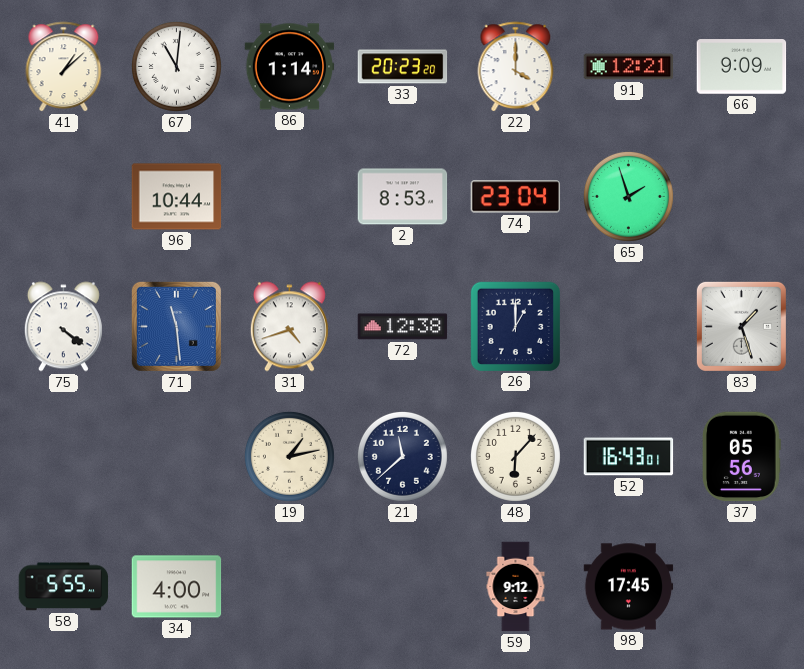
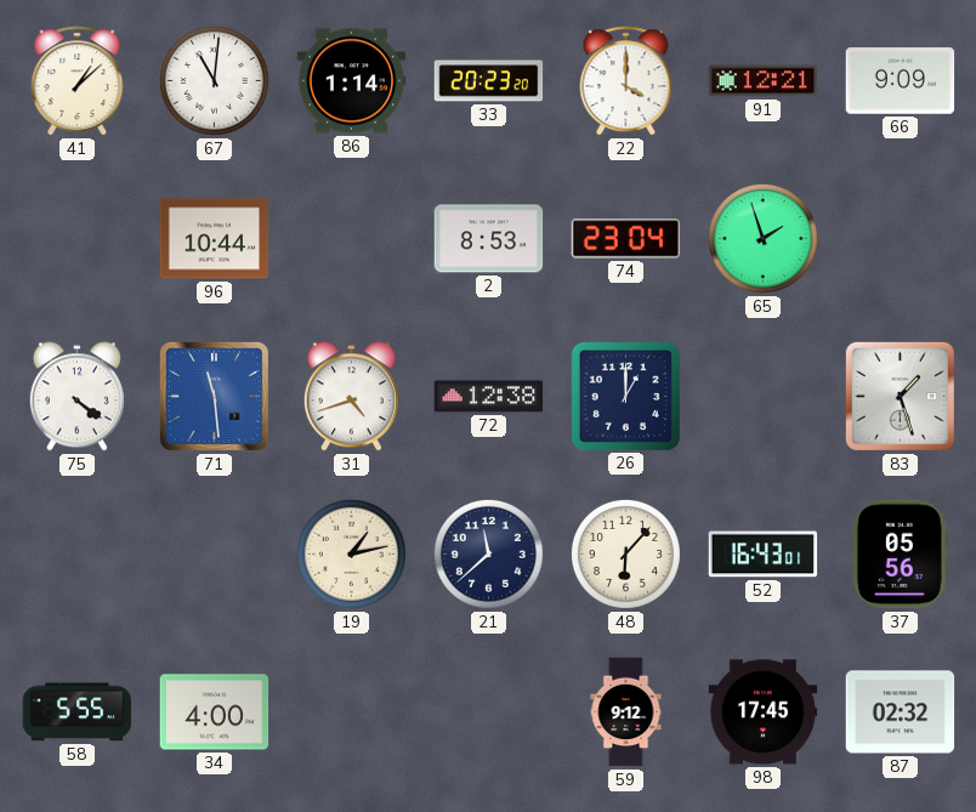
87: none -> 02:32
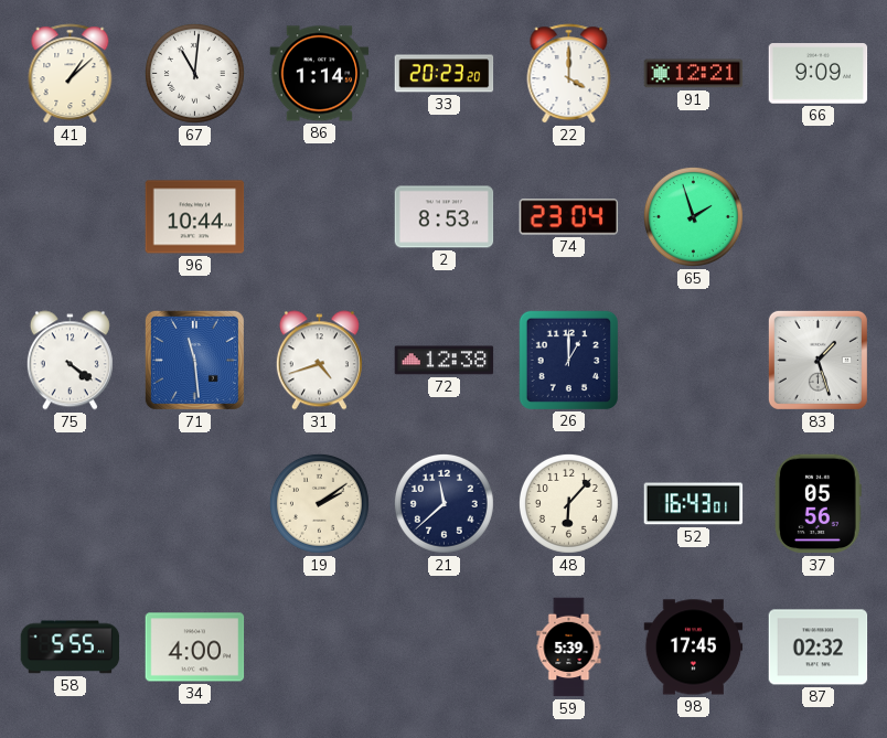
19: 1:13 -> 2:09
59: 9:12 -> 5:39
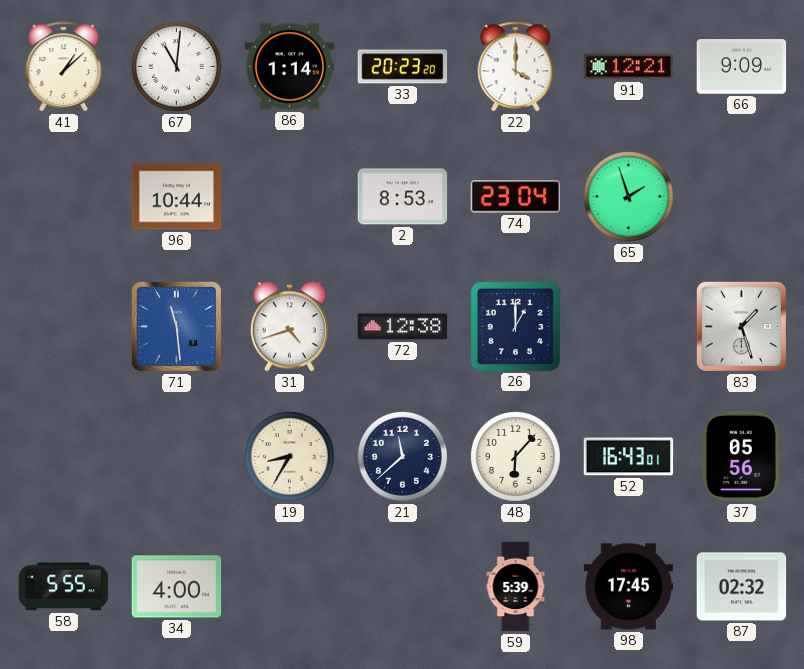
75: 4:21 -> none
19: 2:09 -> 8:35
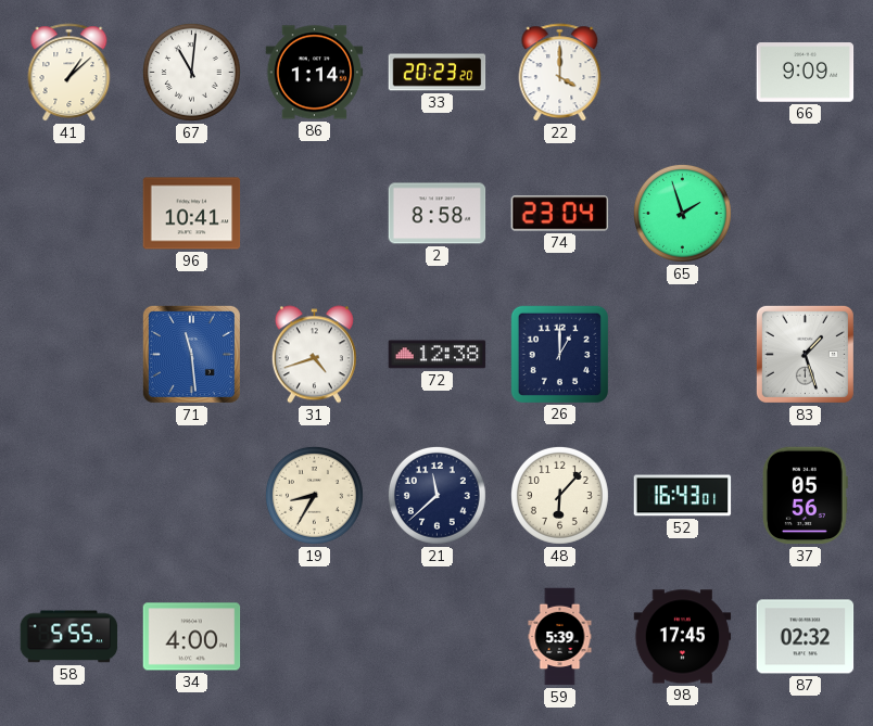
91: 12:21 -> none
96: 10:44 -> 10:41
2: 8:53 -> 8:58
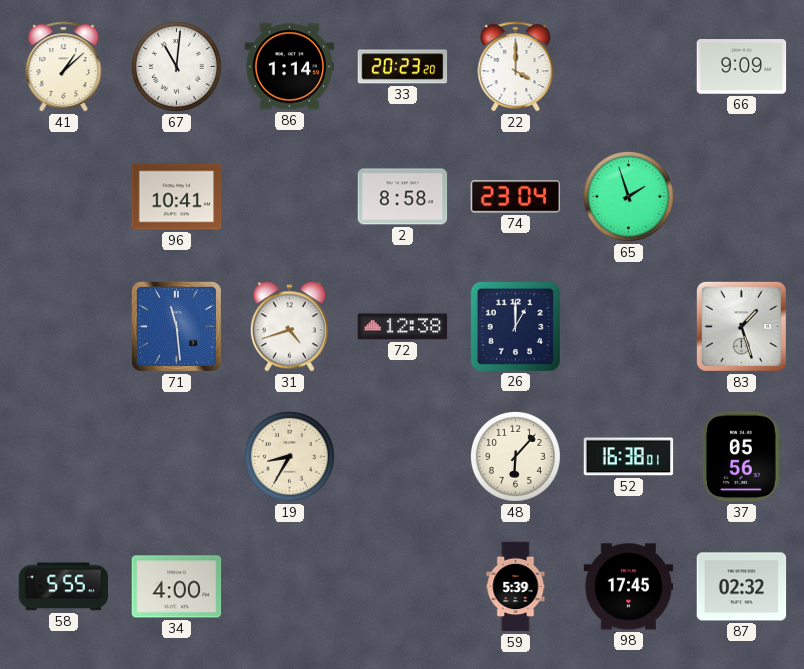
21: 11:38 -> none
52: 16:43 -> 16:38
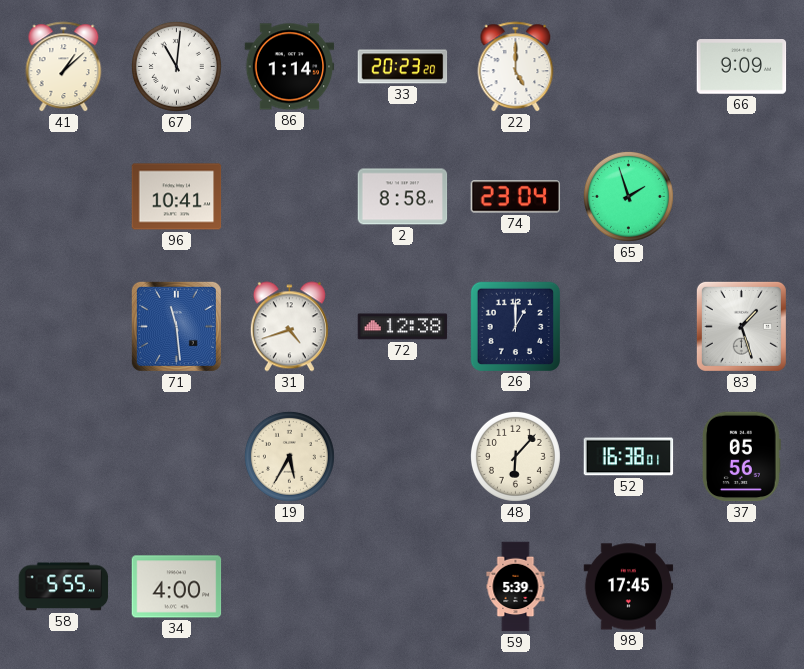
22: 4:00 -> 5:00
19: 8:35 -> 5:35
87: 02:32 -> none
